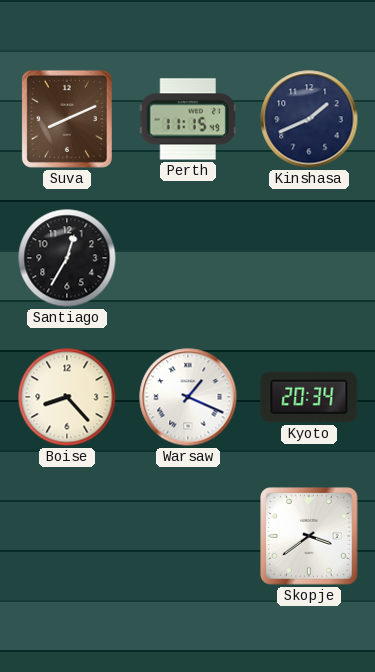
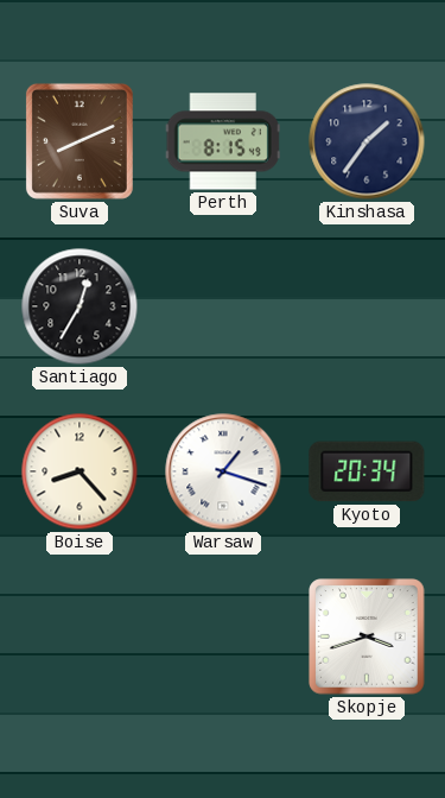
Perth: 11:15 -> 8:15
Kinshasa: 1:41 -> 1:36
Warsaw: 1:19 -> 1:18
Skopje: 3:39 -> 3:42
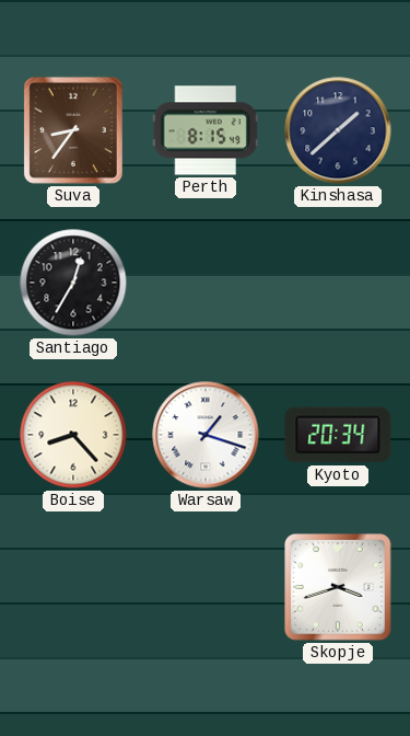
Suva: 8:11 -> 8:36
Kinshasa: 1:36 -> 1:38
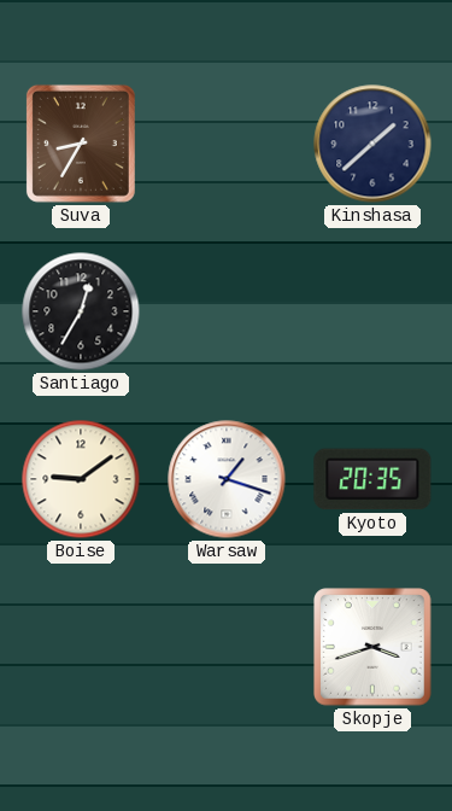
Suva: 8:36 -> 8:35
Perth: 8:15 -> none
Boise: 8:23 -> 9:09
Kyoto: 20:34 -> 20:35
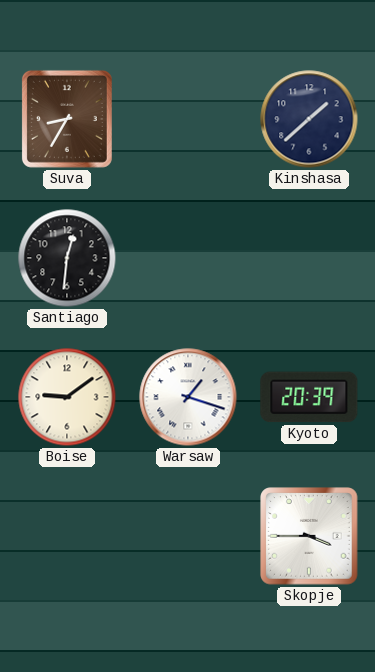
Santiago: 12:35 -> 12:31
Kyoto: 20:35 -> 20:39
Skopje: 3:42 -> 3:45
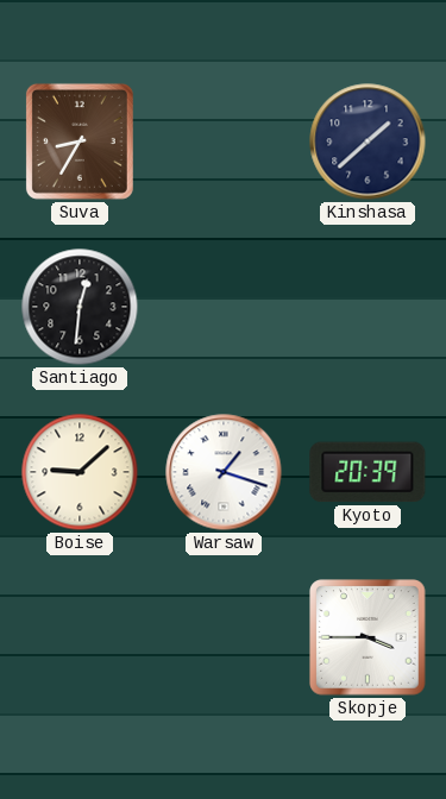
Boise: 9:09 -> 9:08
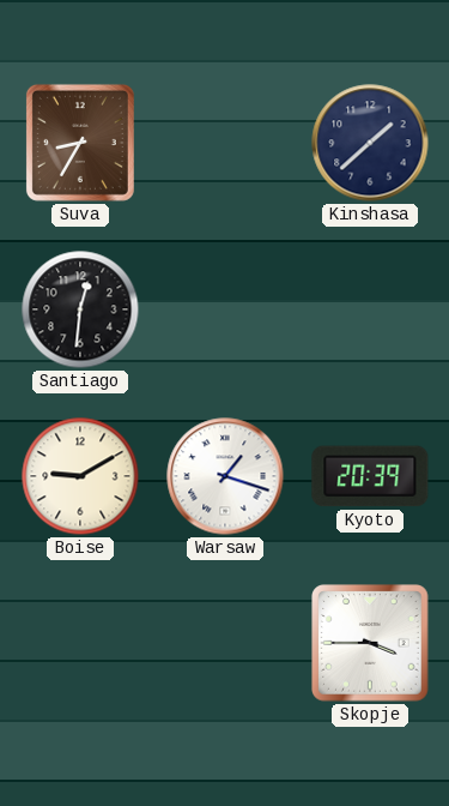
Boise: 9:08 -> 9:10
